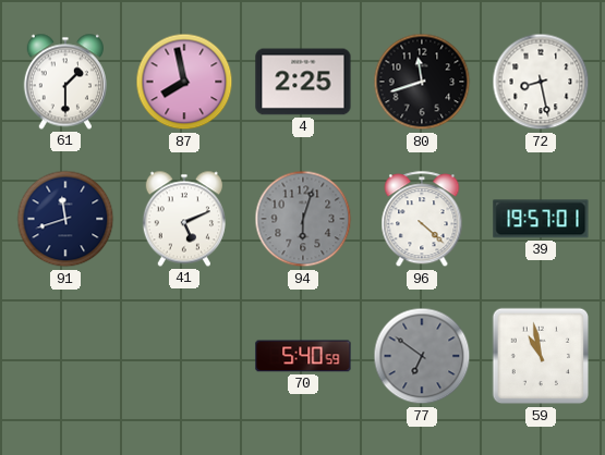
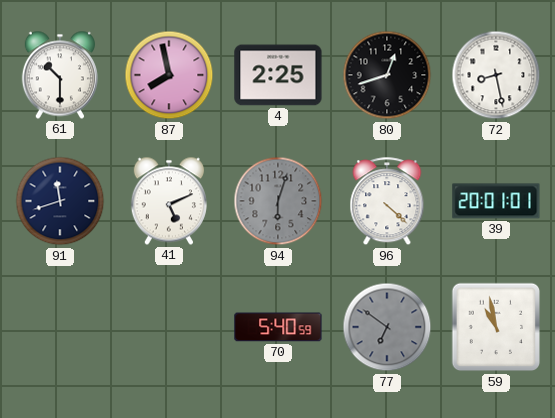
61: 1:30 -> 10:30
80: 11:42 -> 12:42
39: 19:57 -> 20:01
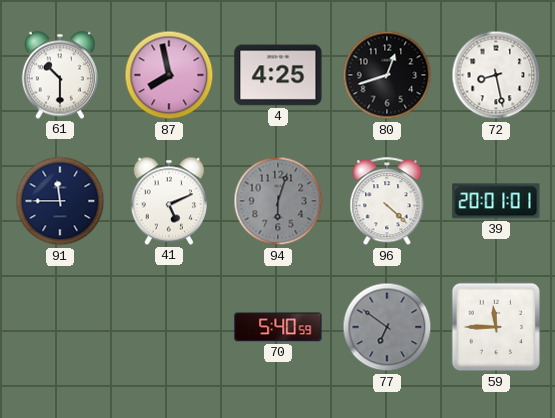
4: 2:25 -> 4:25
91: 11:42 -> 11:45
59: 10:58 -> 11:45
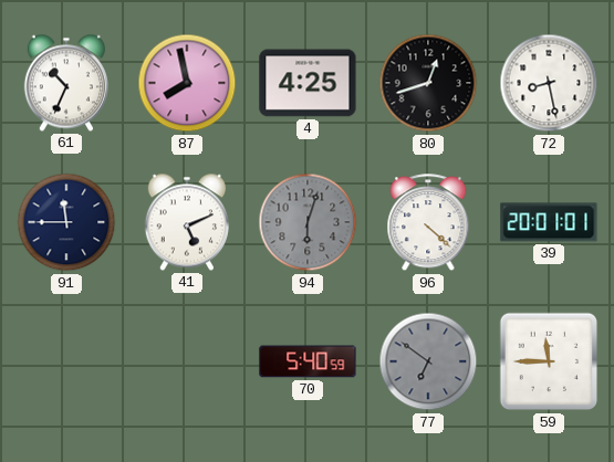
61: 10:30 -> 10:34
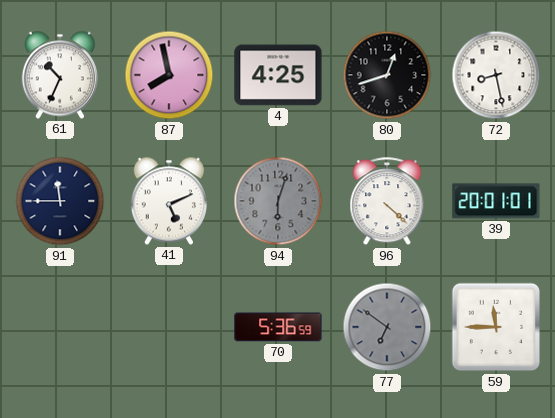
70: 5:40 -> 5:36
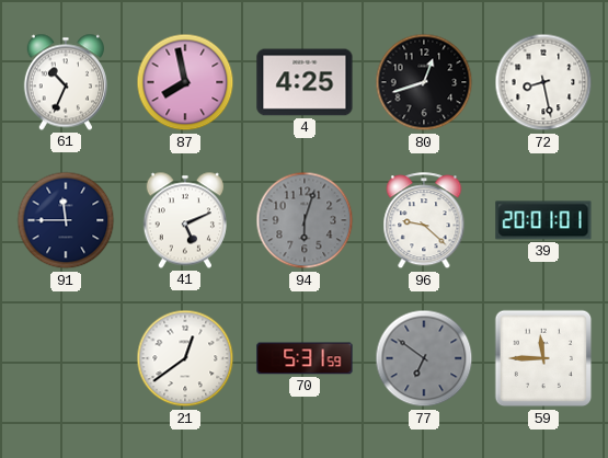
96: 4:22 -> 9:22
21: none -> 12:39
70: 5:36 -> 5:31
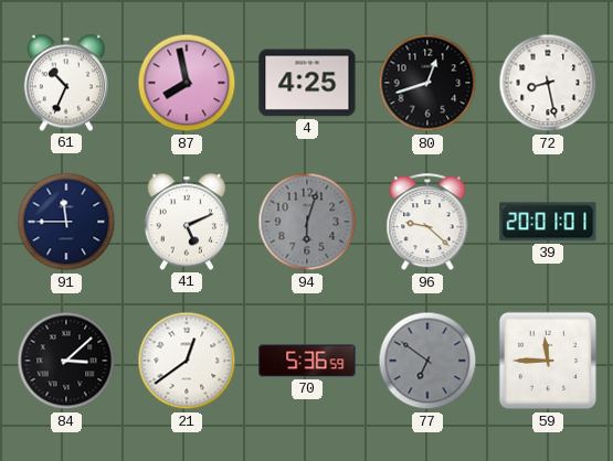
84: none -> 3:08
70: 5:31 -> 5:36
